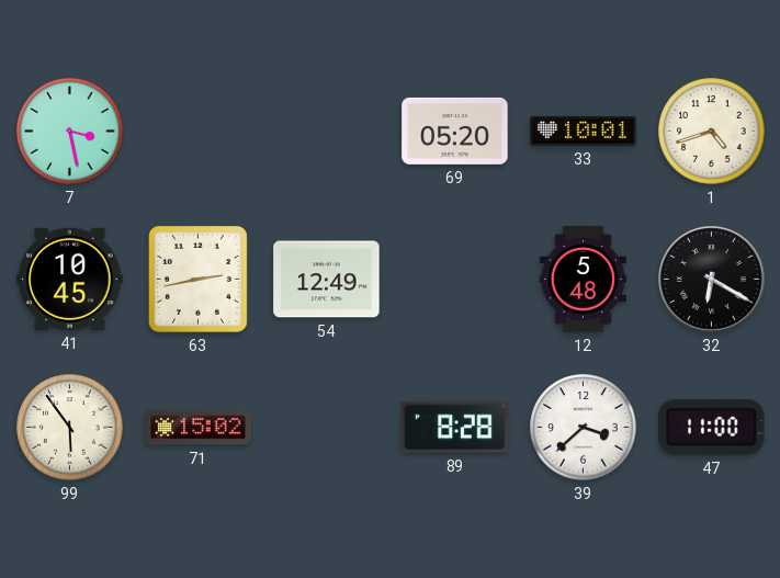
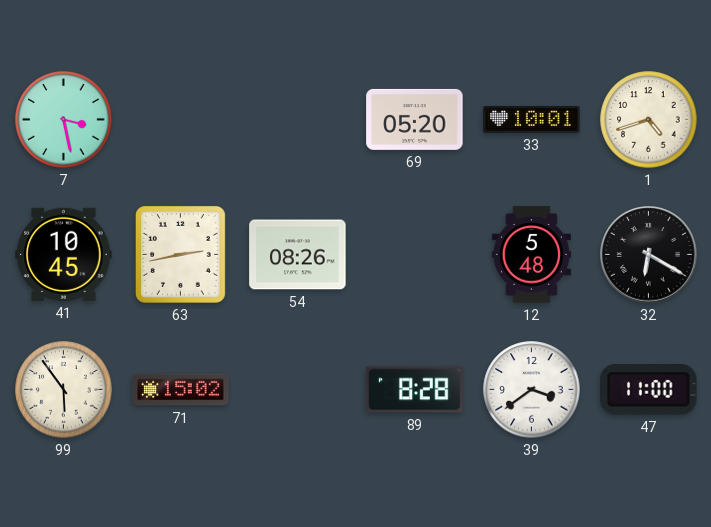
54: 12:49 -> 08:26
39: 3:38 -> 3:39
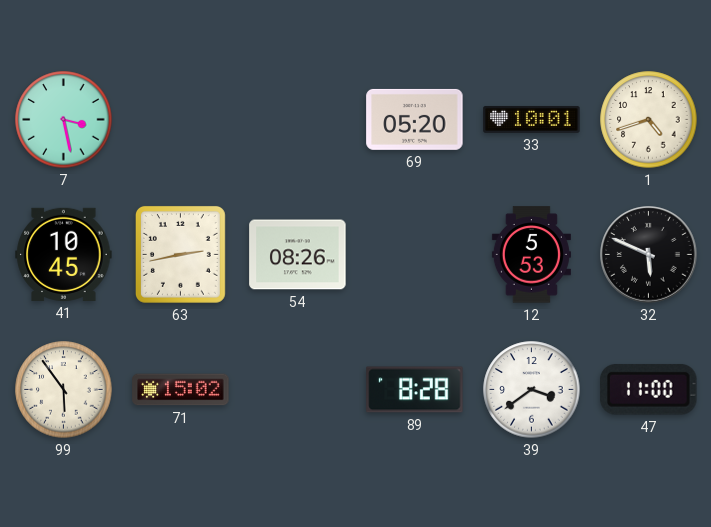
12: 5:48 -> 5:53
32: 6:20 -> 5:49
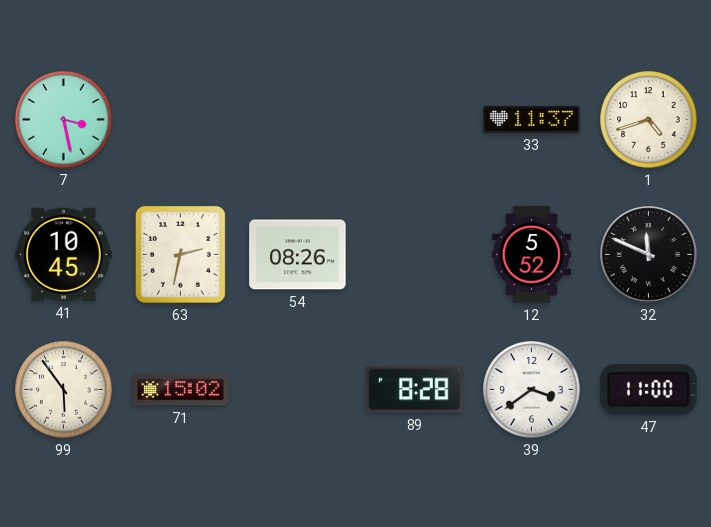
69: 05:20 -> none
33: 10:01 -> 11:37
63: 2:43 -> 2:32
12: 5:53 -> 5:52
32: 5:49 -> 11:49
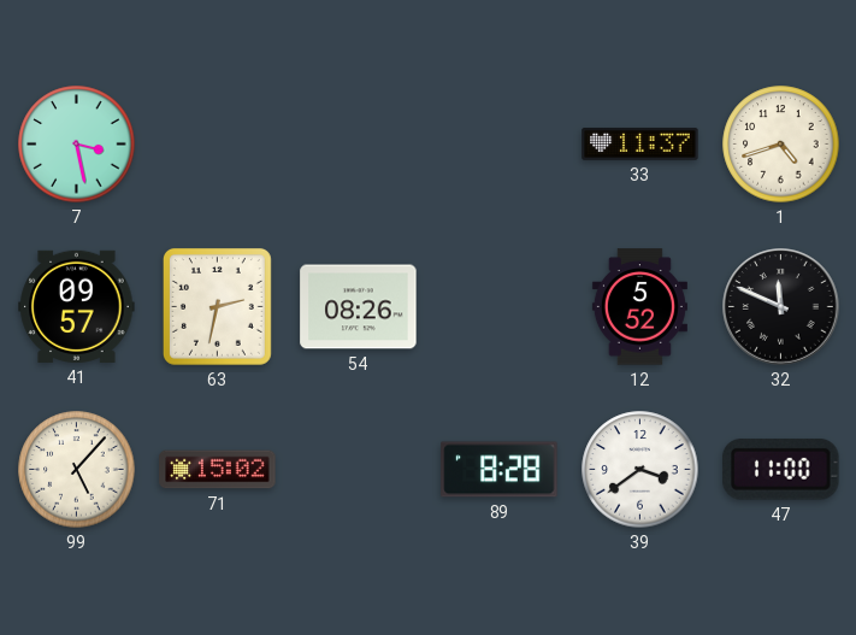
41: 10:45 -> 09:57
99: 5:54 -> 5:07
